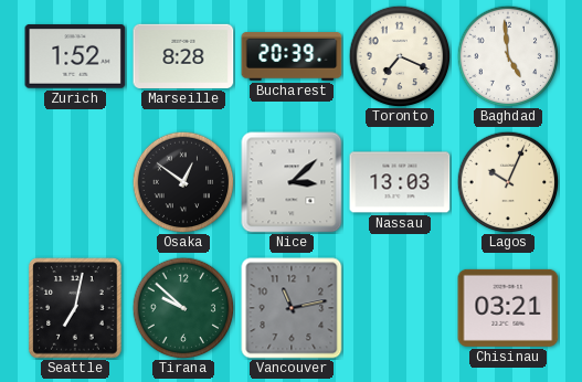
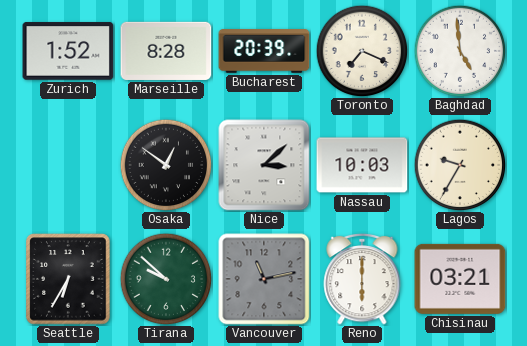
Nassau: 13:03 -> 10:03
Lagos: 10:04 -> 9:35
Seattle: 7:02 -> 6:35
Reno: none -> 6:00
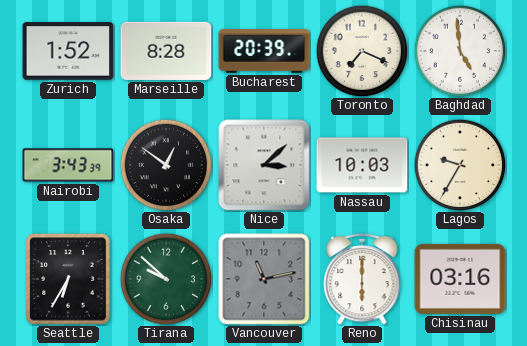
Nairobi: none -> 3:43
Chisinau: 03:21 -> 03:16
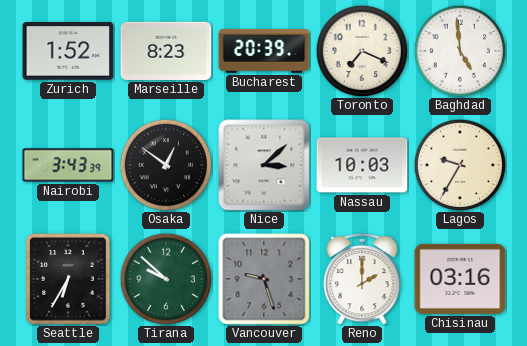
Marseille: 8:28 -> 8:23
Vancouver: 11:13 -> 9:27
Reno: 6:00 -> 2:00
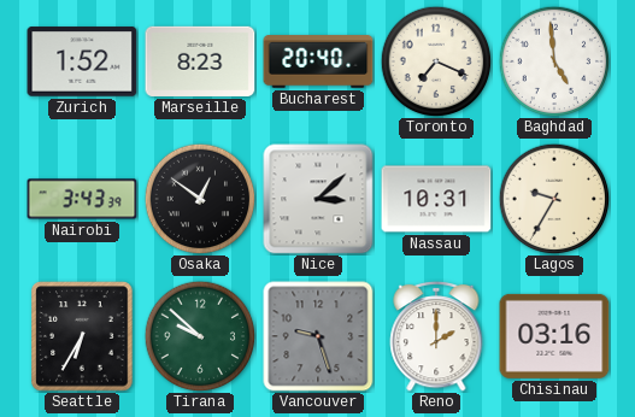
Bucharest: 20:39 -> 20:40
Nassau: 10:03 -> 10:31
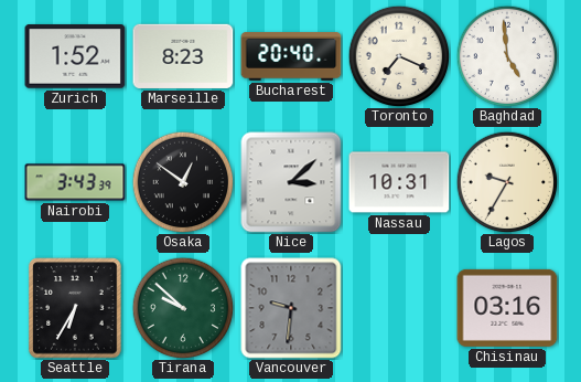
Vancouver: 9:27 -> 9:31
Reno: 2:00 -> none
